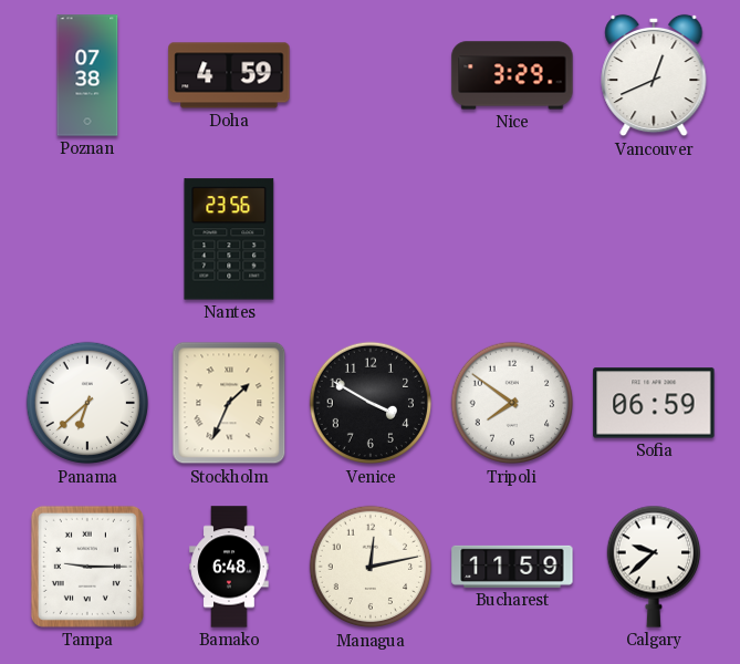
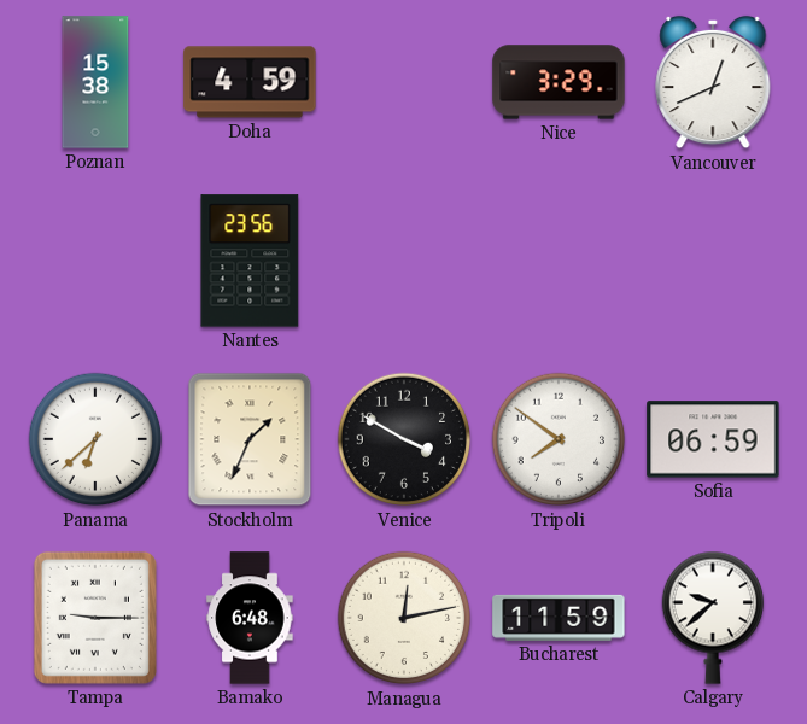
Poznan: 07:38 -> 15:38
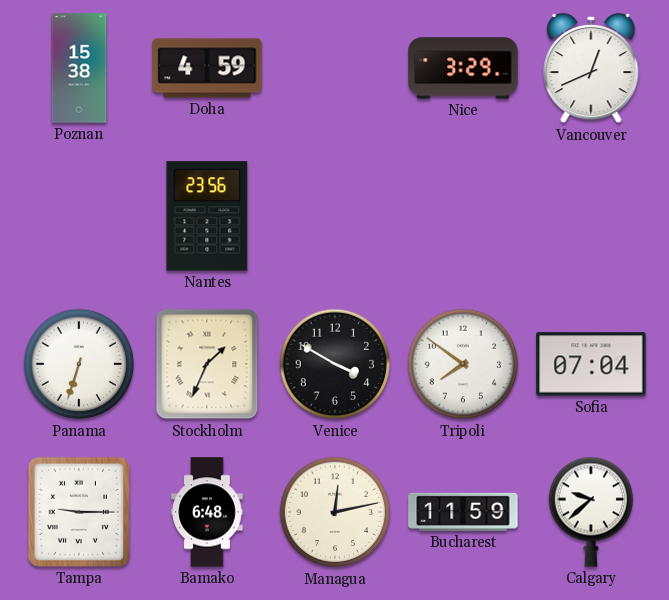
Panama: 6:38 -> 6:33
Sofia: 06:59 -> 07:04
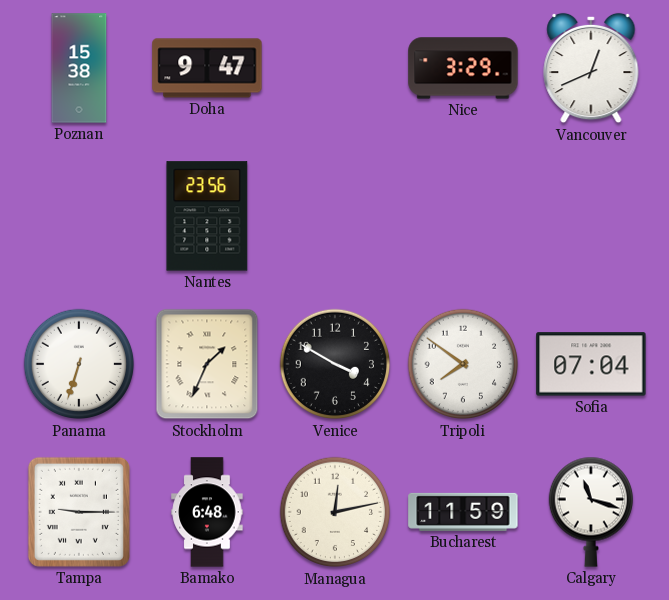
Doha: 4:59 -> 9:47
Calgary: 9:38 -> 11:18
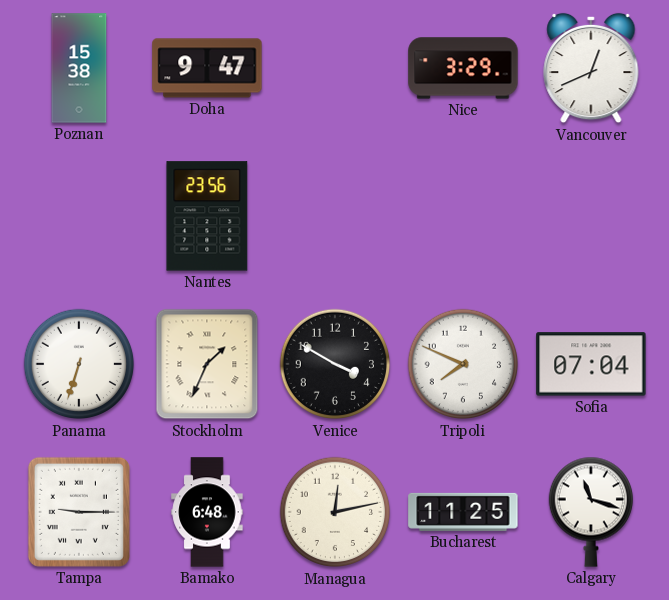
Tripoli: 7:51 -> 7:49
Bucharest: 11:59 -> 11:25
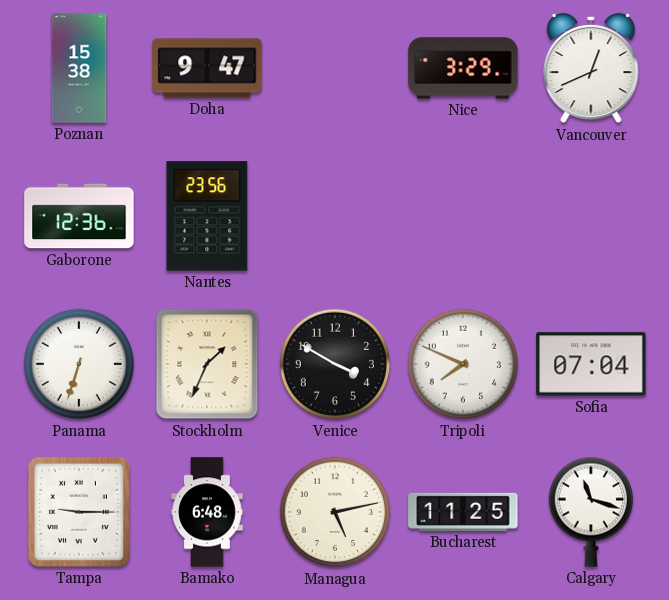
Gaborone: none -> 12:36
Managua: 12:13 -> 5:13
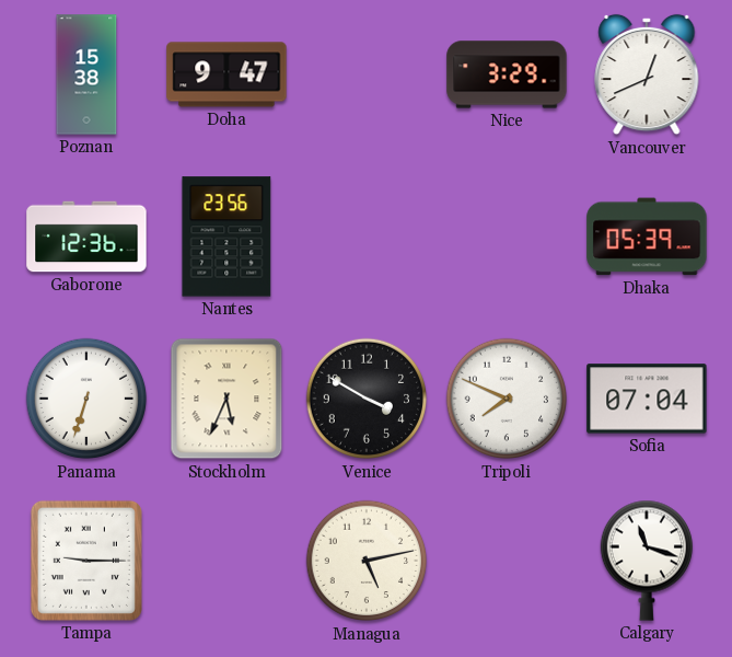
Dhaka: none -> 05:39
Stockholm: 1:34 -> 5:34
Bamako: 6:48 -> none
Bucharest: 11:25 -> none
